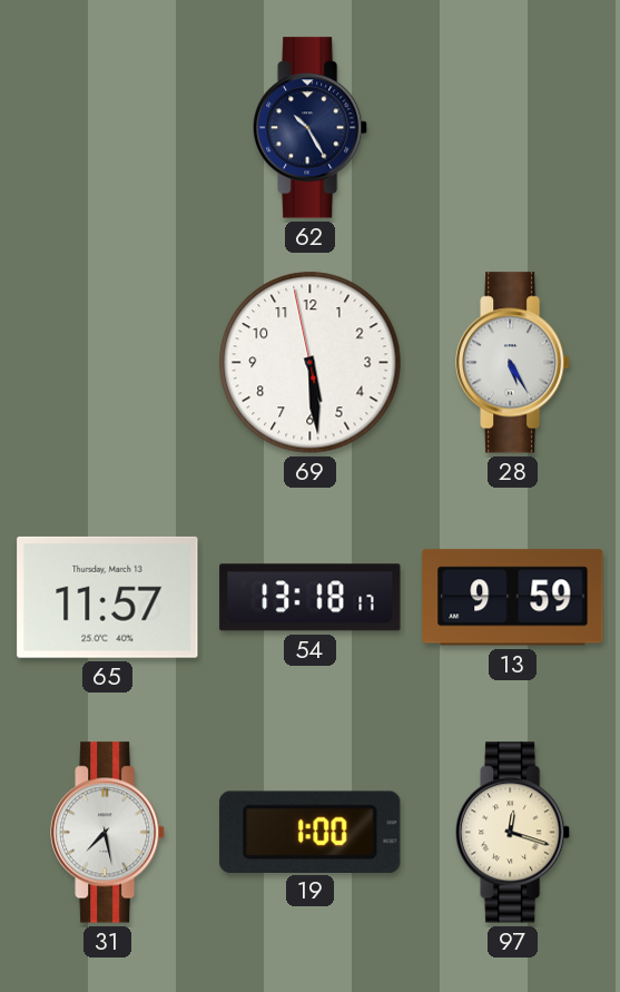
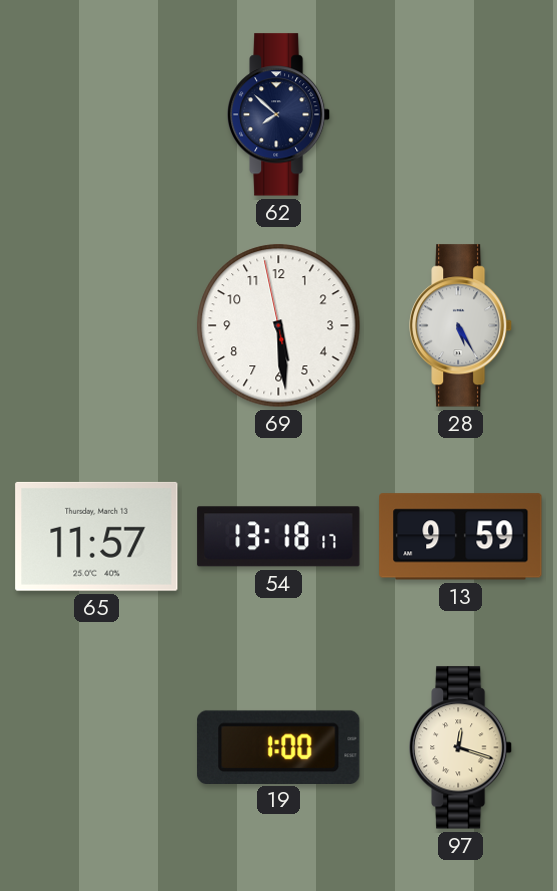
62: 10:25 -> 7:52
31: 7:28 -> none
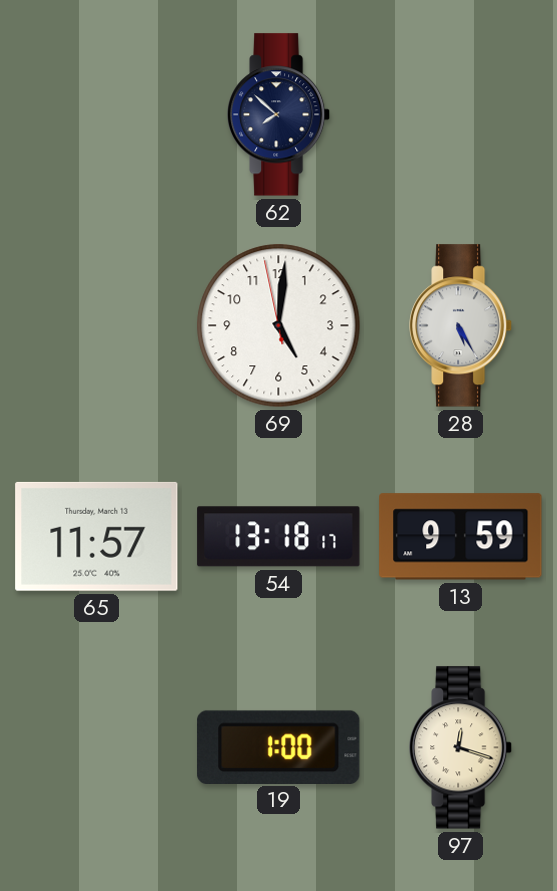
69: 5:28 -> 5:00
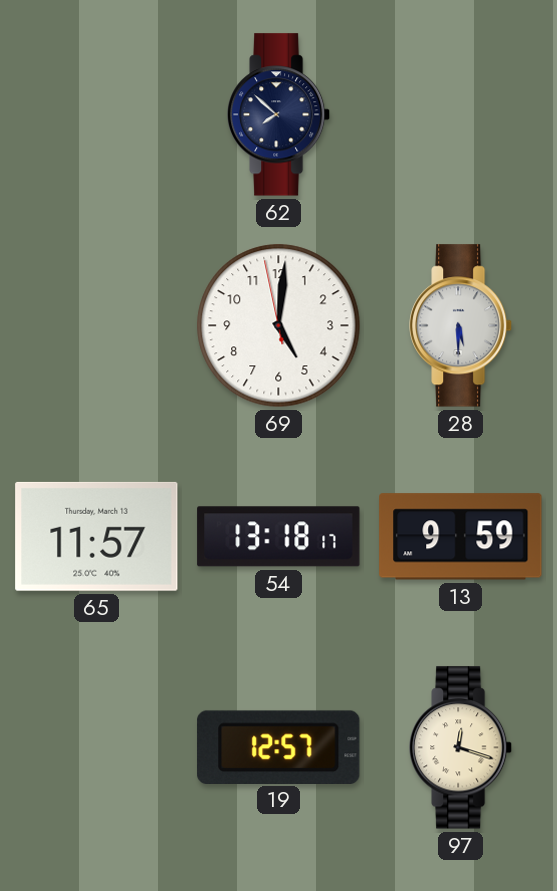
28: 5:25 -> 5:30
19: 1:00 -> 12:57
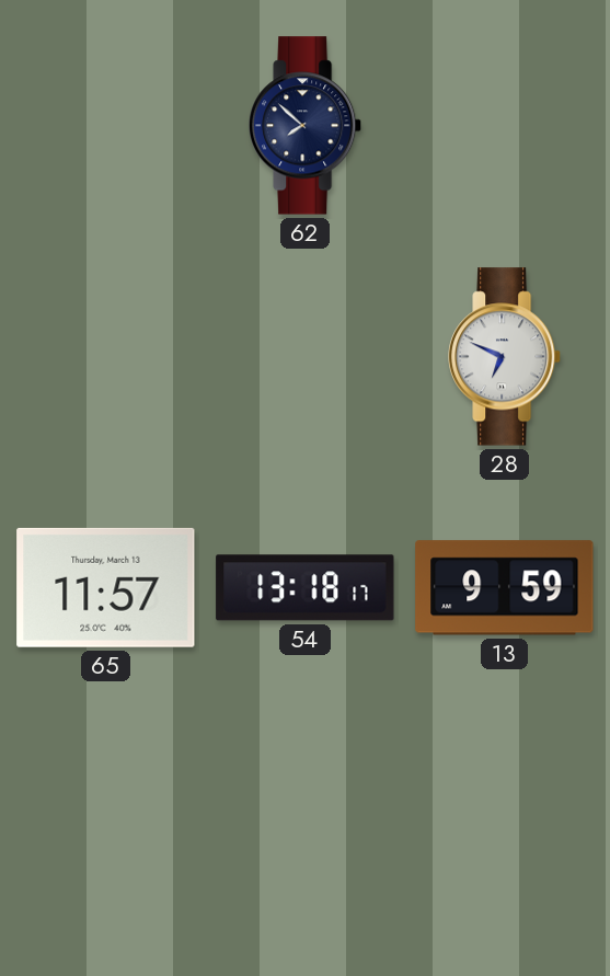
69: 5:00 -> none
28: 5:30 -> 6:49
19: 12:57 -> none
97: 12:18 -> none
